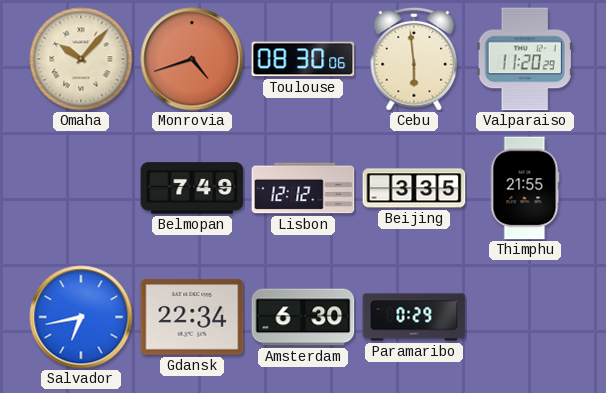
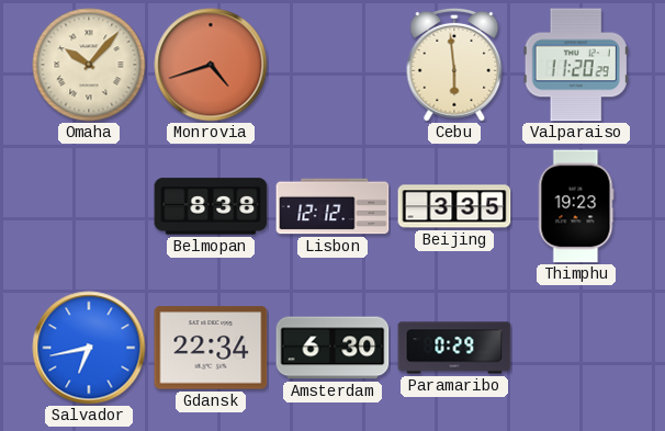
Toulouse: 08:30 -> none
Belmopan: 7:49 -> 8:38
Thimphu: 21:55 -> 19:23
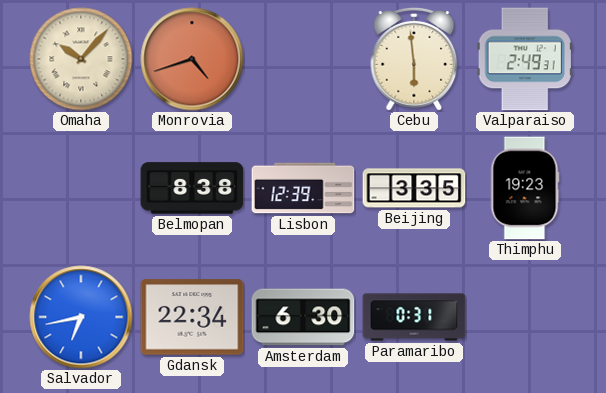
Valparaiso: 11:20 -> 2:49
Lisbon: 12:12 -> 12:39
Paramaribo: 0:29 -> 0:31
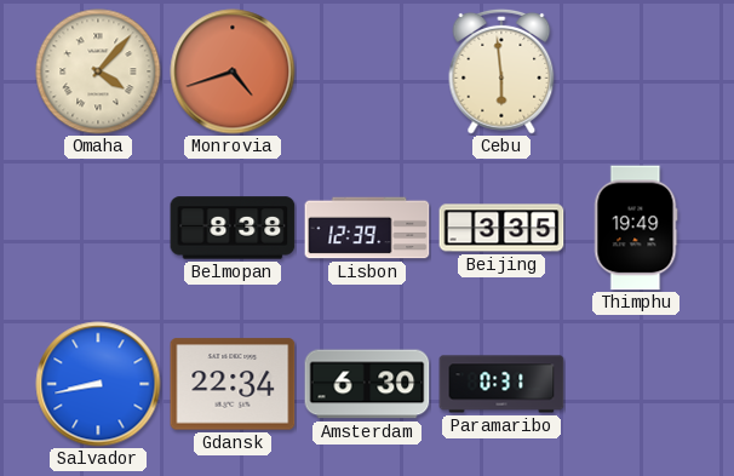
Omaha: 10:07 -> 4:07
Valparaiso: 2:49 -> none
Thimphu: 19:23 -> 19:49
Salvador: 6:43 -> 8:43
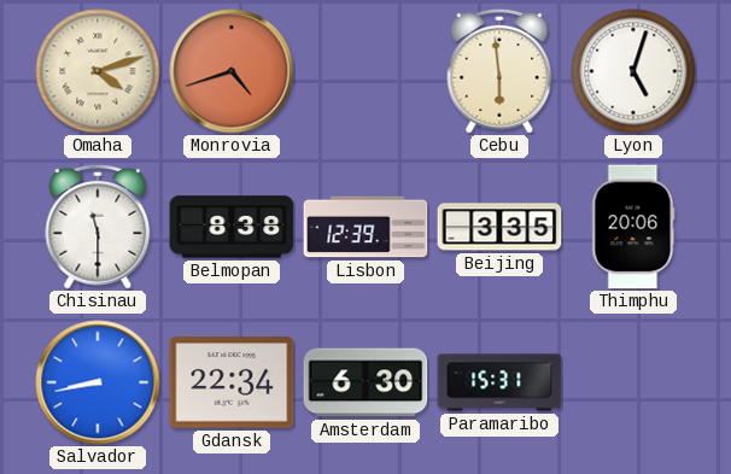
Omaha: 4:07 -> 4:12
Lyon: none -> 5:03
Chisinau: none -> 11:30
Thimphu: 19:49 -> 20:06
Paramaribo: 0:31 -> 15:31
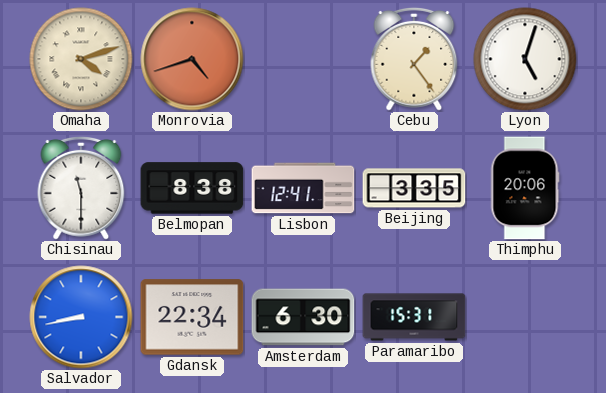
Cebu: 5:59 -> 1:24
Lisbon: 12:39 -> 12:41
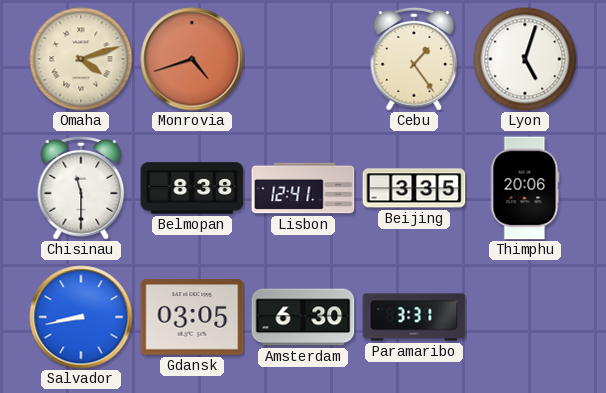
Gdansk: 22:34 -> 03:05
Paramaribo: 15:31 -> 3:31
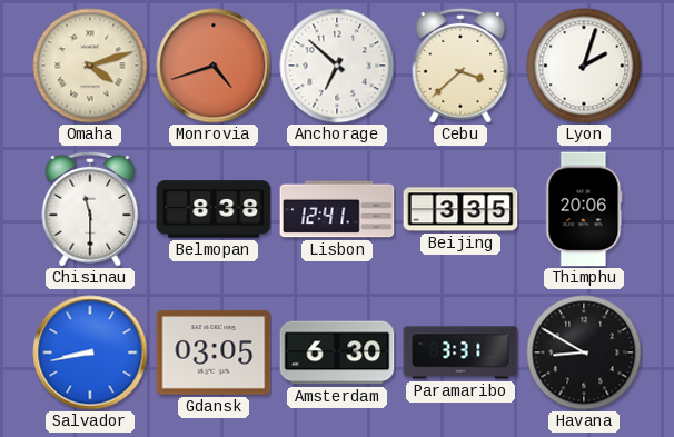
Anchorage: none -> 6:52
Cebu: 1:24 -> 3:38
Lyon: 5:03 -> 2:03
Havana: none -> 8:50
